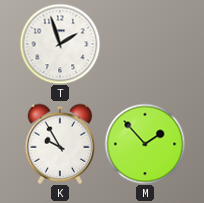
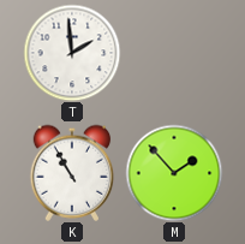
T: 1:57 -> 1:59
K: 9:55 -> 10:55
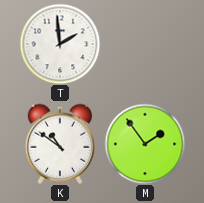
K: 10:55 -> 10:51
M: 1:53 -> 1:54
